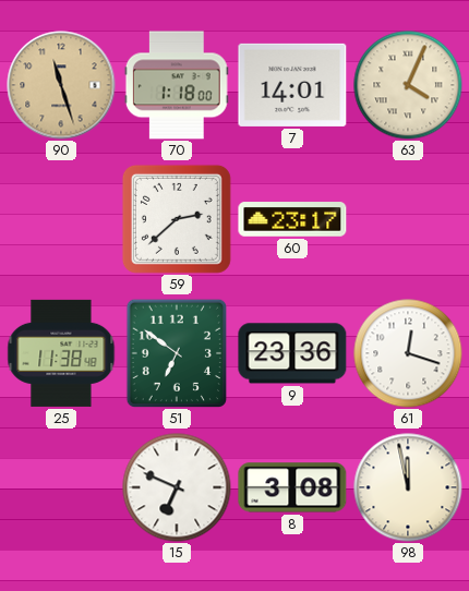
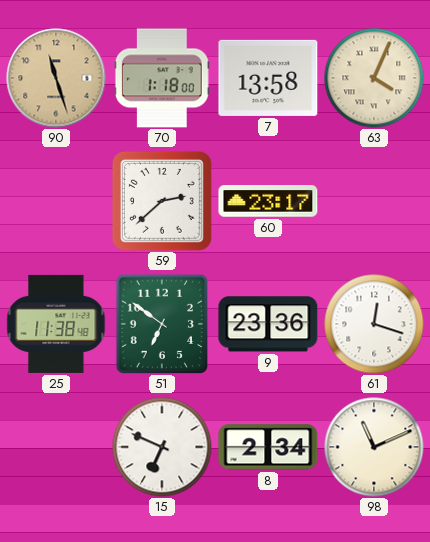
7: 14:01 -> 13:58
8: 3:08 -> 2:34
98: 11:58 -> 11:11
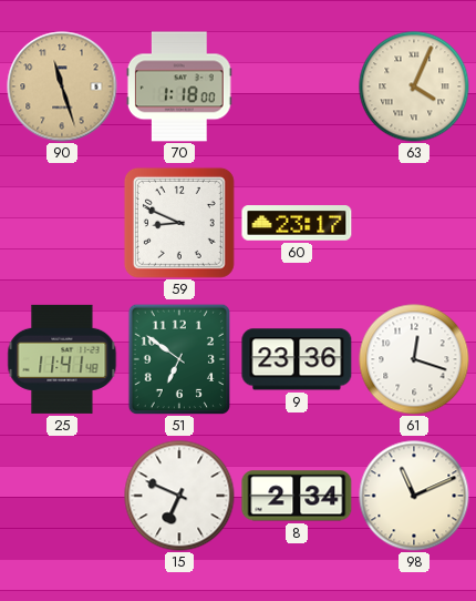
7: 13:58 -> none
59: 2:38 -> 8:49
25: 11:38 -> 11:41
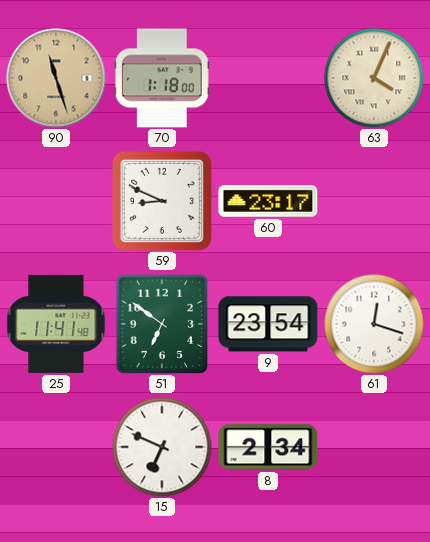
9: 23:36 -> 23:54
98: 11:11 -> none
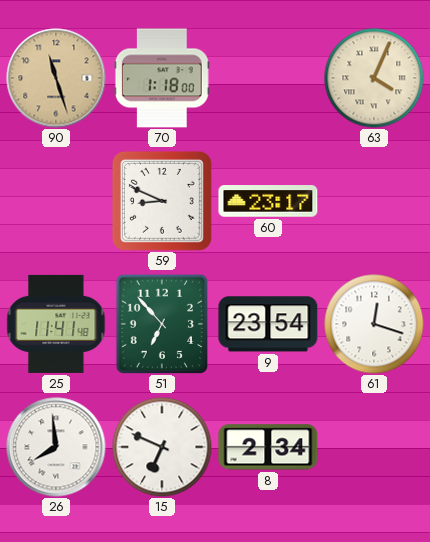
51: 6:51 -> 6:53
26: none -> 7:59
